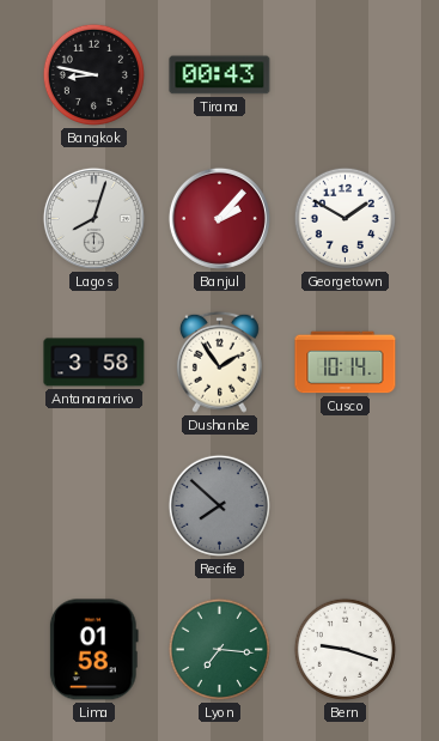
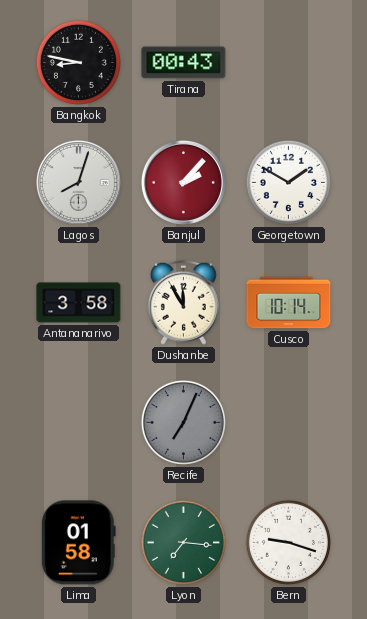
Dushanbe: 1:54 -> 11:55
Recife: 7:52 -> 7:04
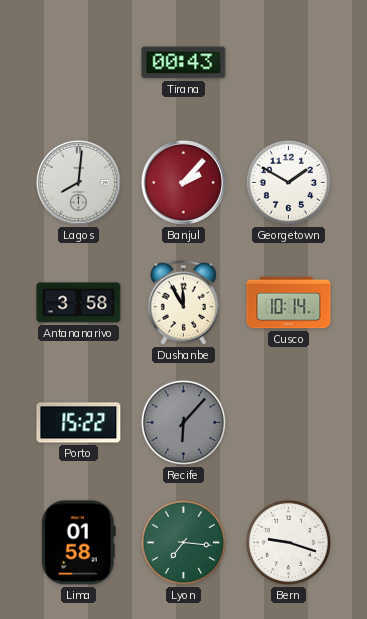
Bangkok: 8:47 -> none
Lagos: 8:03 -> 8:01
Porto: none -> 15:22
Recife: 7:04 -> 6:07
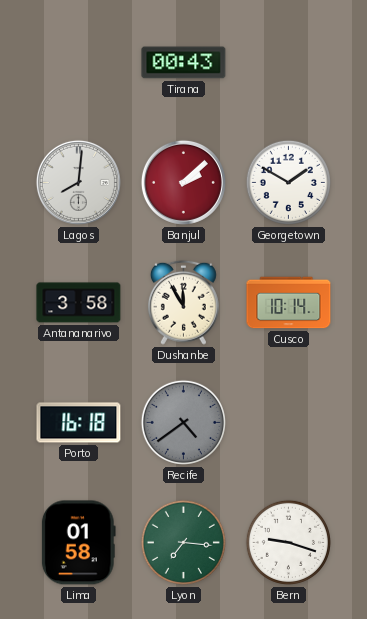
Banjul: 2:07 -> 2:08
Porto: 15:22 -> 16:18
Recife: 6:07 -> 4:39
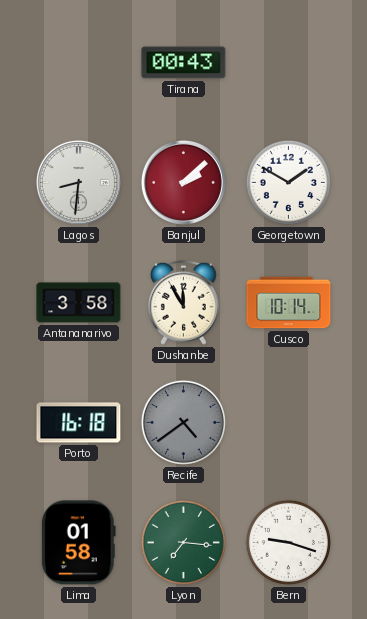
Lagos: 8:01 -> 8:31
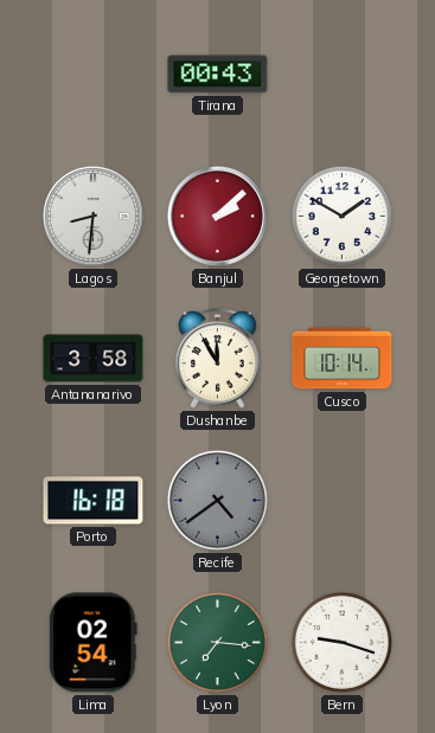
Lima: 01:58 -> 02:54
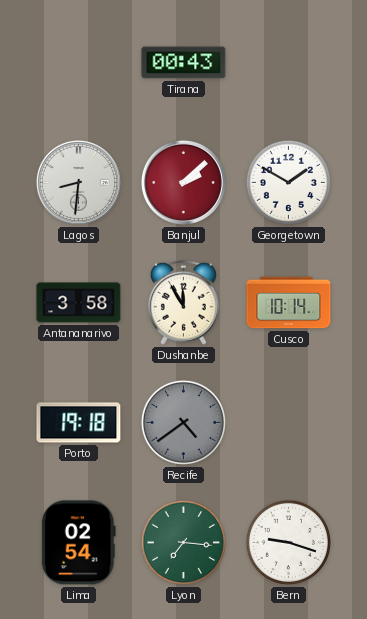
Porto: 16:18 -> 19:18
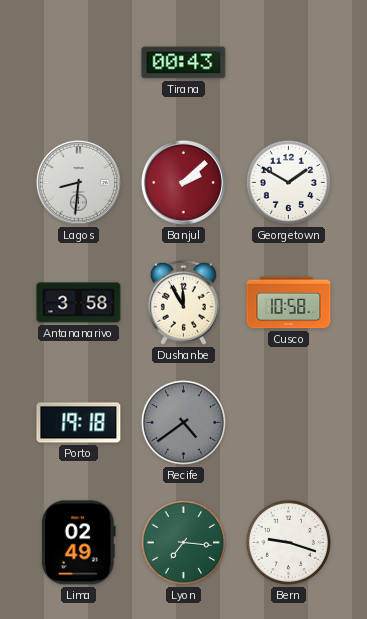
Cusco: 10:14 -> 10:58
Lima: 02:54 -> 02:49
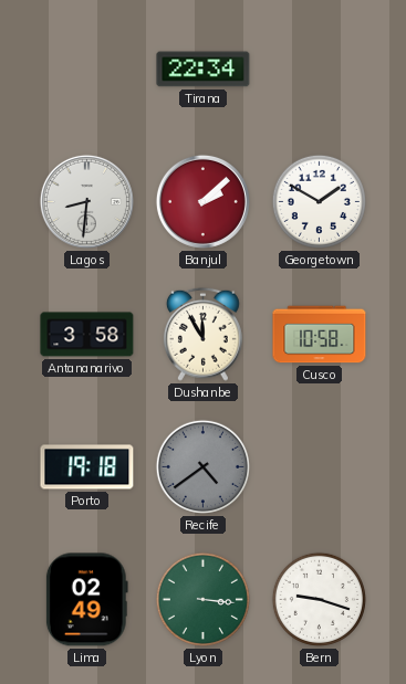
Tirana: 00:43 -> 22:34
Lyon: 7:16 -> 3:16
